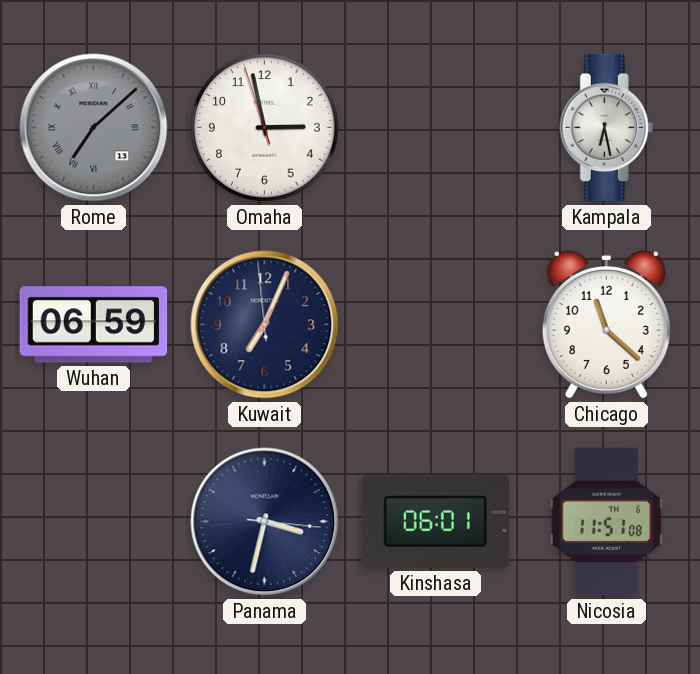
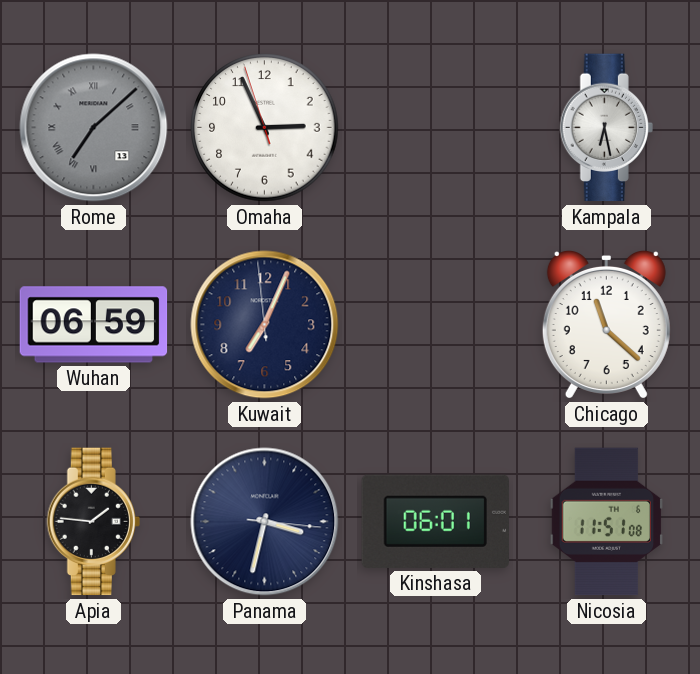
Omaha: 2:57 -> 2:55
Apia: none -> 1:46
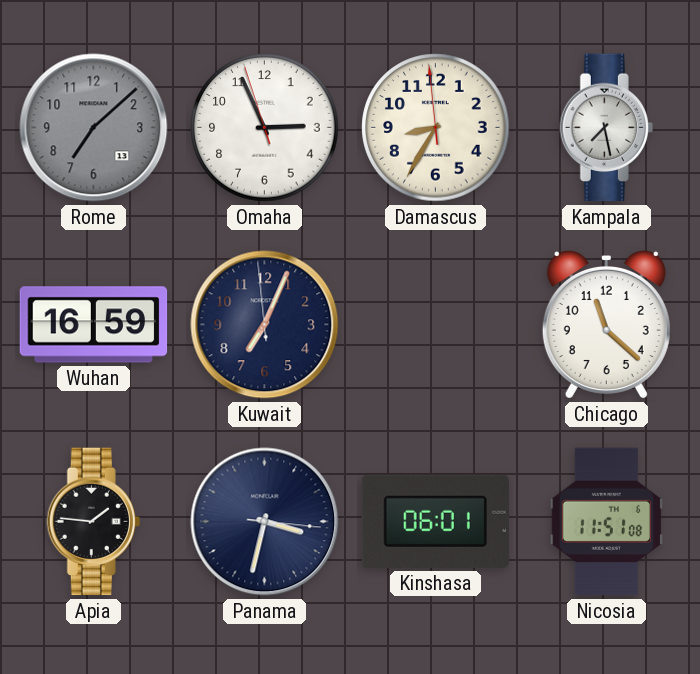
Rome numerals: Roman -> Arabic
Damascus: none -> 8:34
Kampala: 6:28 -> 7:28
Wuhan: 06:59 -> 16:59
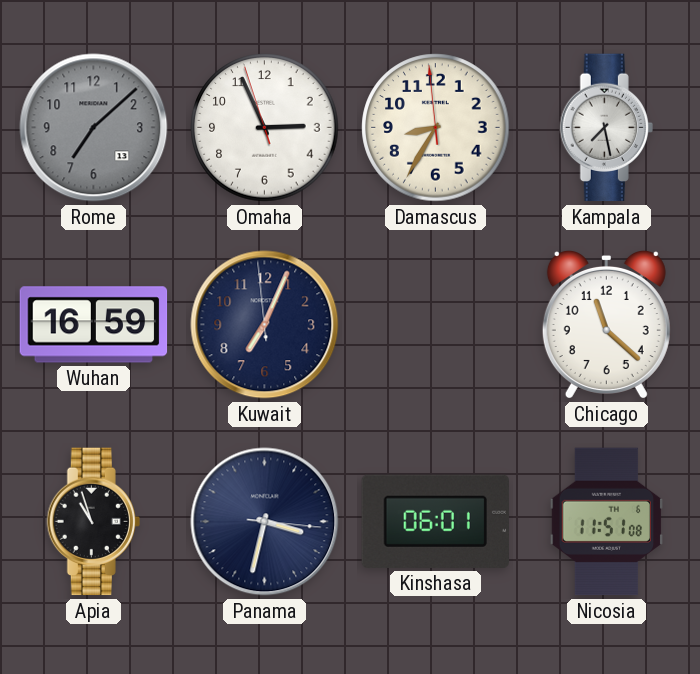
Apia: 1:46 -> 10:57
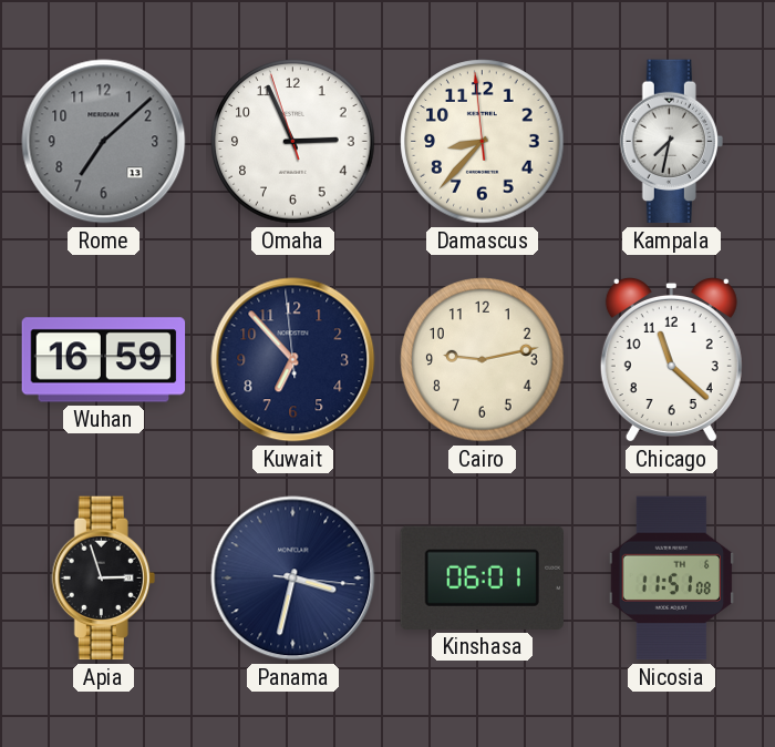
Damascus: 8:34 -> 8:36
Kampala: 7:28 -> 7:32
Kuwait: 7:03 -> 6:52
Cairo: none -> 9:13
Apia: 10:57 -> 2:57
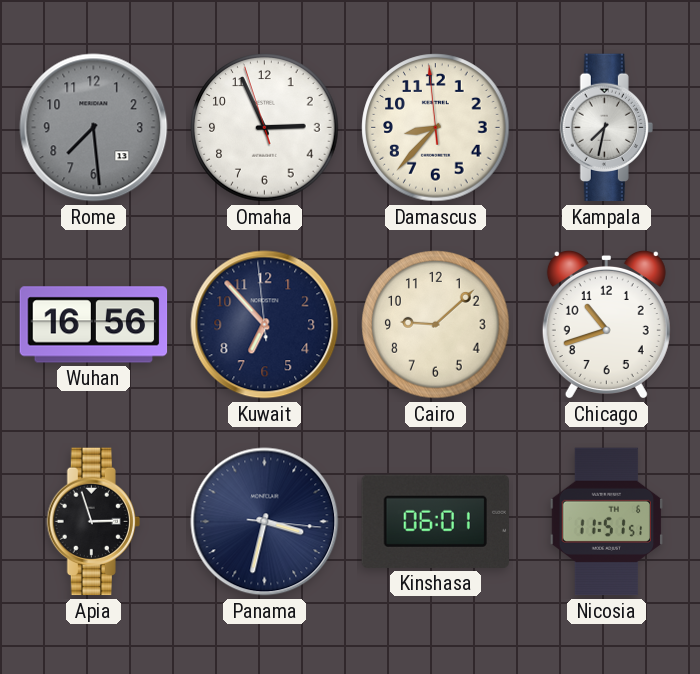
Rome: 7:08 -> 7:29
Wuhan: 16:59 -> 16:56
Cairo: 9:13 -> 9:08
Chicago: 11:22 -> 10:42
Nicosia: 11:51:08 -> 11:51:51
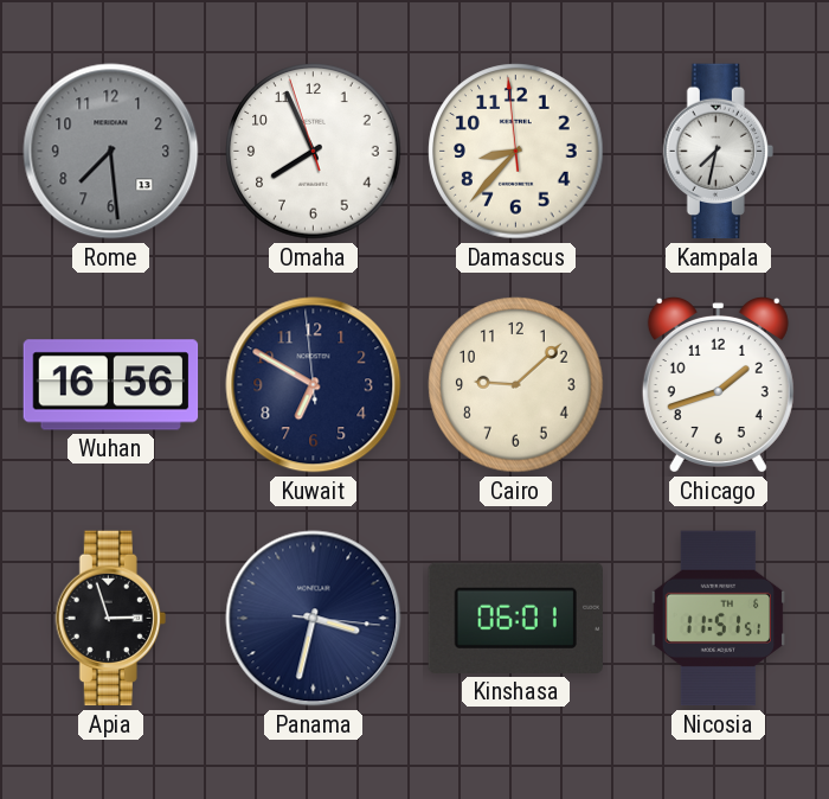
Omaha: 2:55 -> 7:55
Kuwait: 6:52 -> 6:49
Chicago: 10:42 -> 1:42
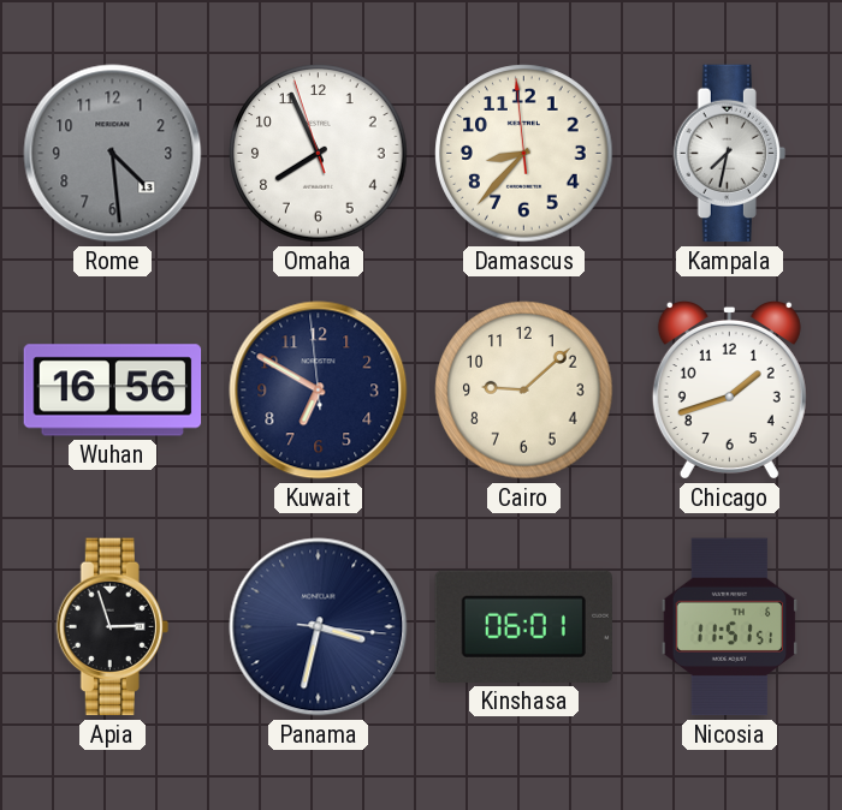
Rome: 7:29 -> 4:29
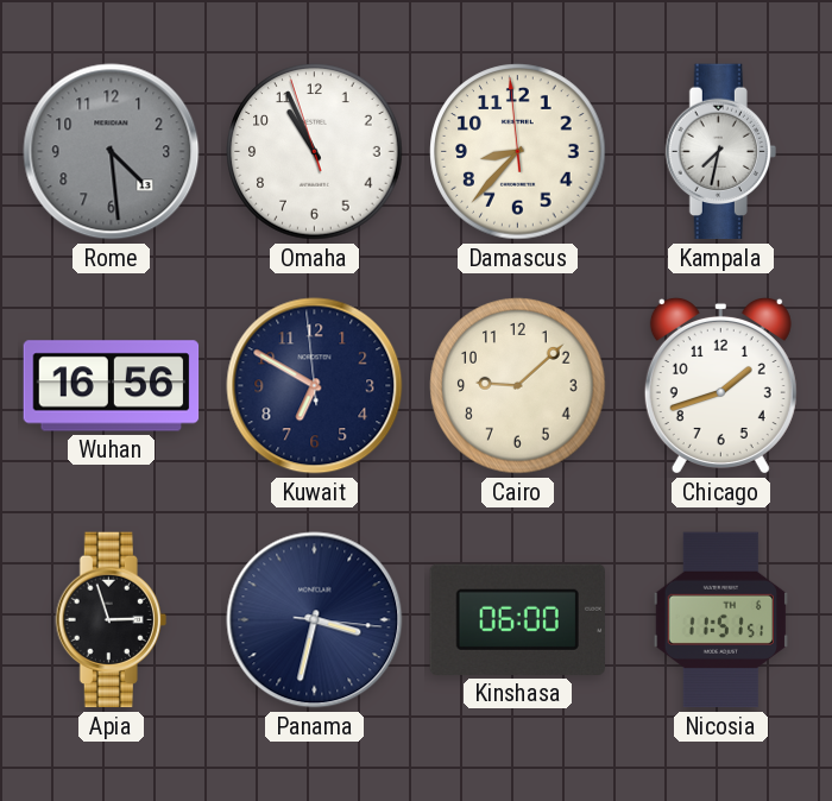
Omaha: 7:55 -> 10:55
Kinshasa: 06:01 -> 06:00
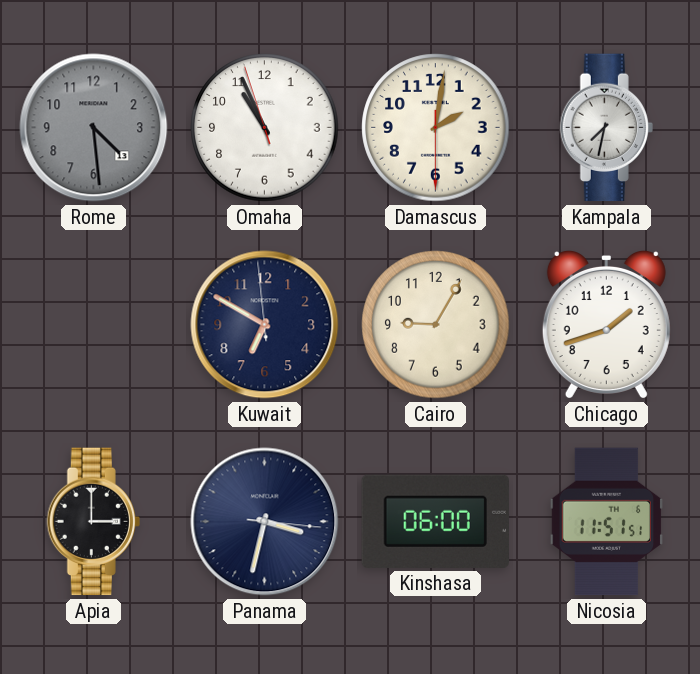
Damascus: 8:36 -> 2:01
Wuhan: 16:56 -> none
Cairo: 9:08 -> 9:05
Apia: 2:57 -> 3:00
